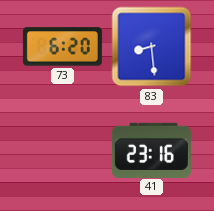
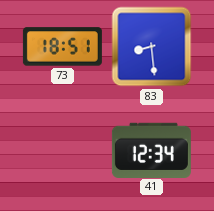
73: 6:20 -> 18:51
41: 23:16 -> 12:34
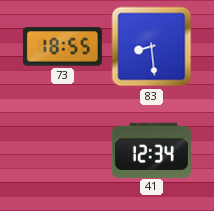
73: 18:51 -> 18:55
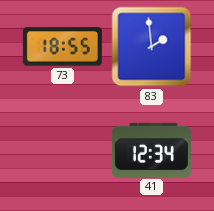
83: 8:29 -> 1:59
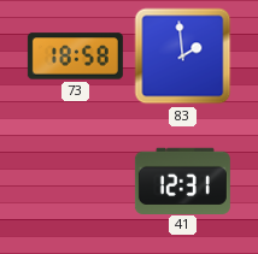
73: 18:55 -> 18:58
41: 12:34 -> 12:31
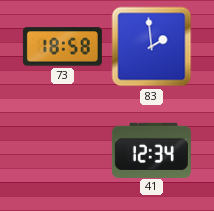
41: 12:31 -> 12:34
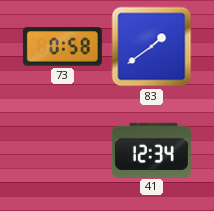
73: 18:58 -> 0:58
83: 1:59 -> 1:39
